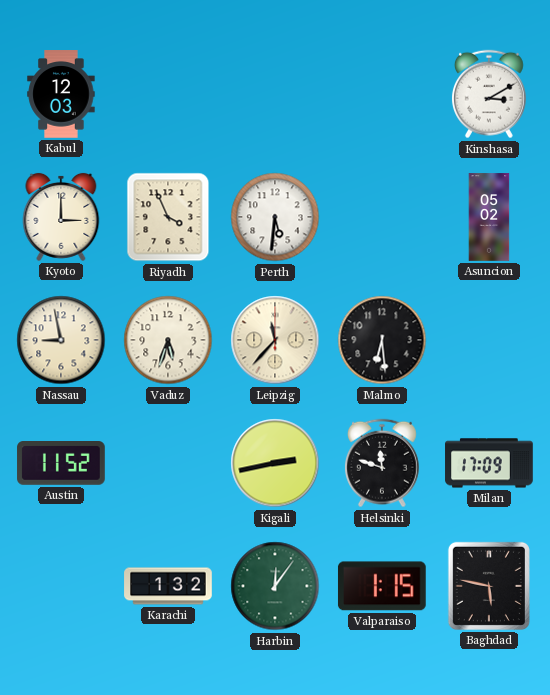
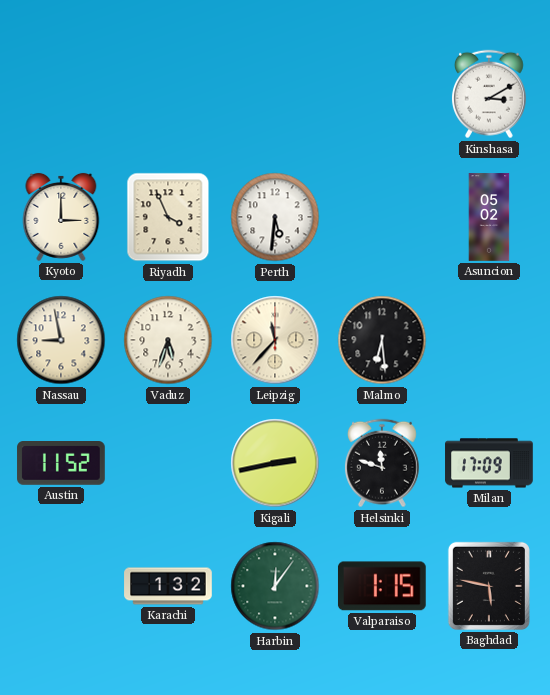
Kabul: 12:03 -> none
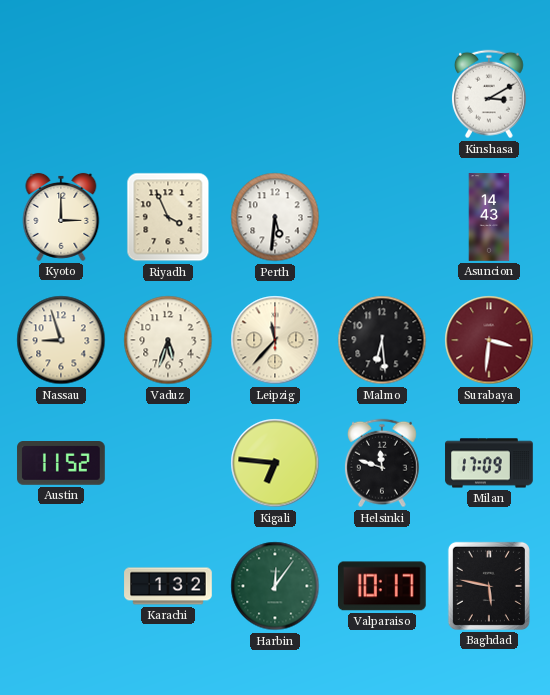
Asuncion: 05:02 -> 14:43
Nassau: 8:58 -> 8:57
Surabaya: none -> 3:31
Kigali: 2:43 -> 6:46
Valparaiso: 1:15 -> 10:17
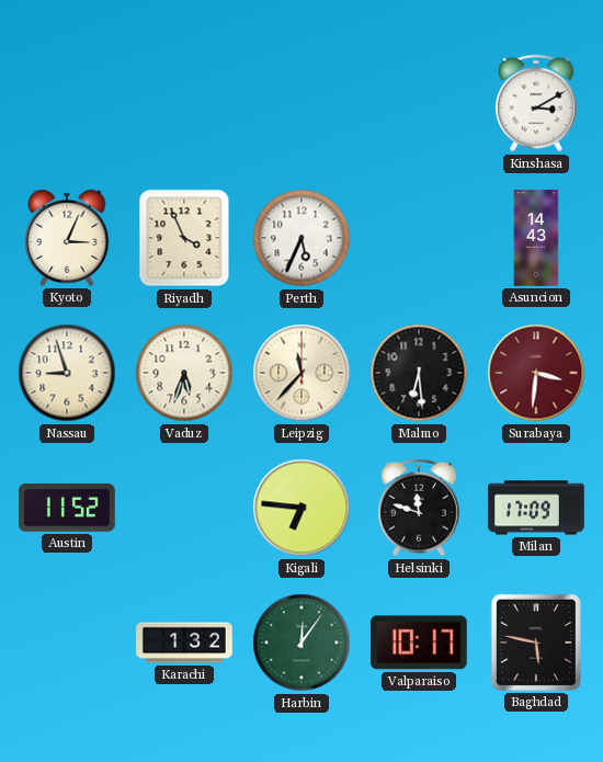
Kyoto: 3:00 -> 3:04
Perth: 5:31 -> 5:34
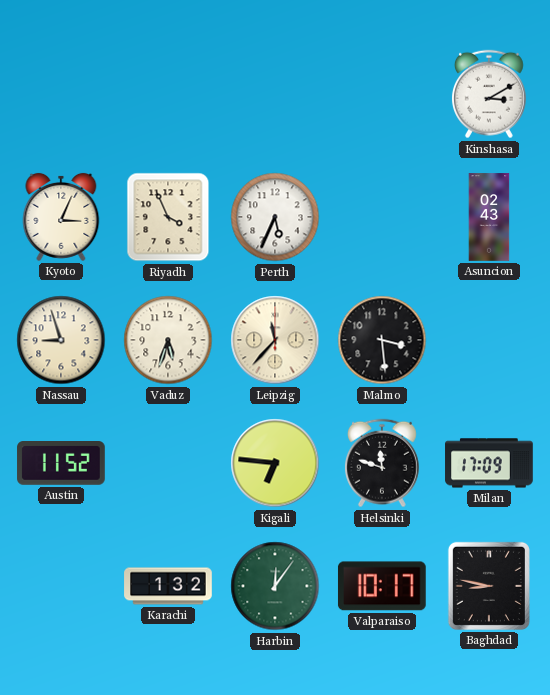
Asuncion: 14:43 -> 02:43
Malmo: 6:29 -> 3:29
Surabaya: 3:31 -> none
Baghdad: 5:47 -> 8:47
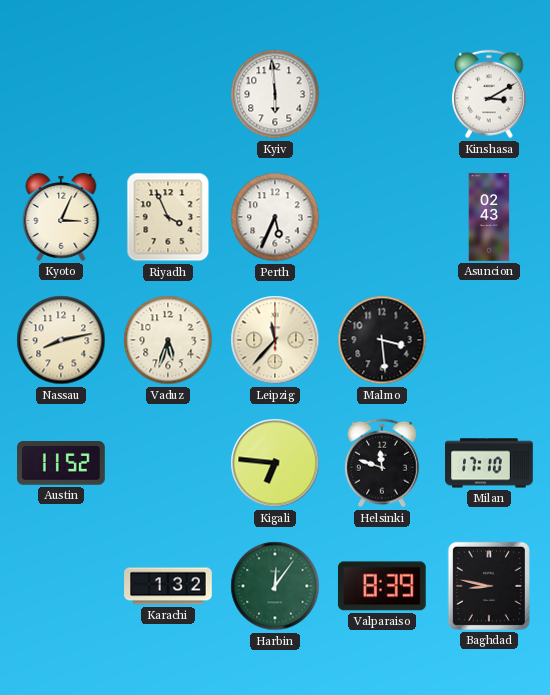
Kyiv: none -> 5:59
Nassau: 8:57 -> 8:13
Milan: 17:09 -> 17:10
Valparaiso: 10:17 -> 8:39
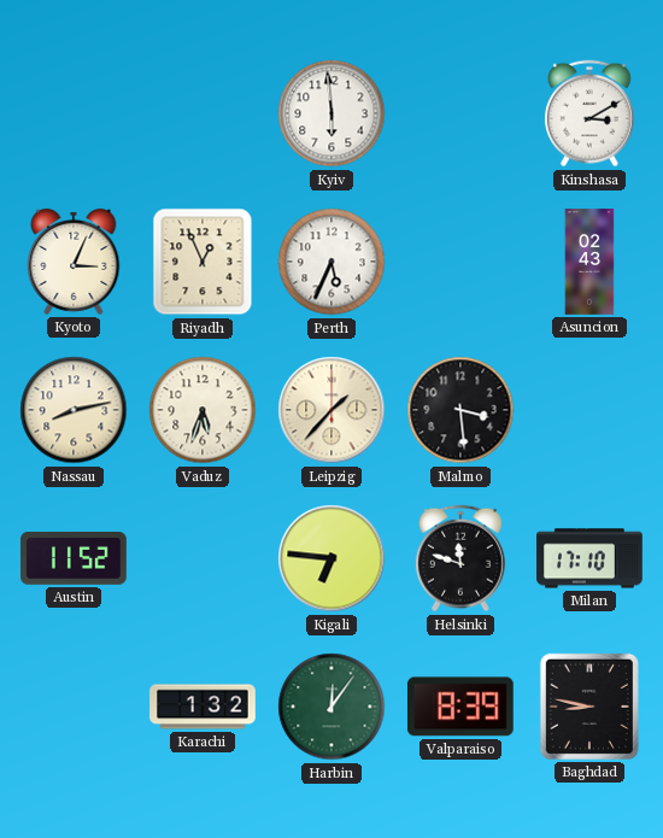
Riyadh: 3:56 -> 12:56
Leipzig: 11:37 -> 1:37
